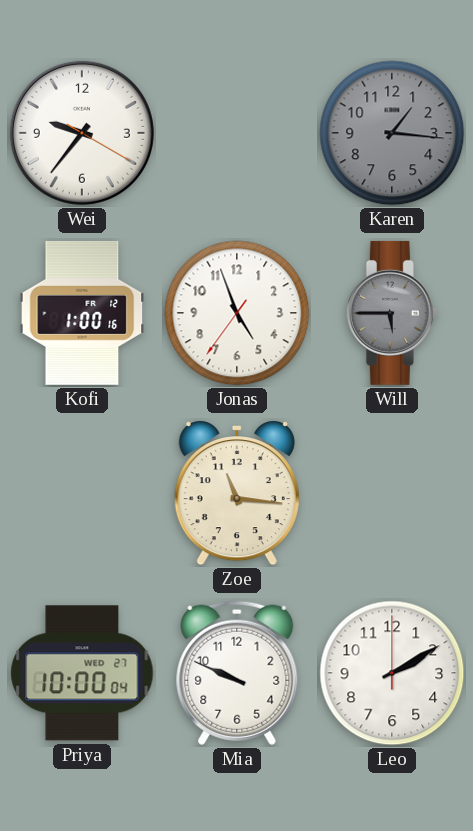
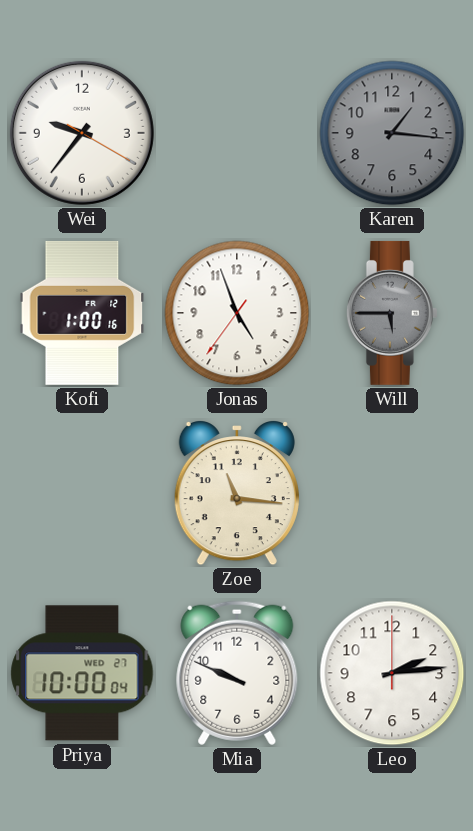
Leo: 2:10 -> 2:14
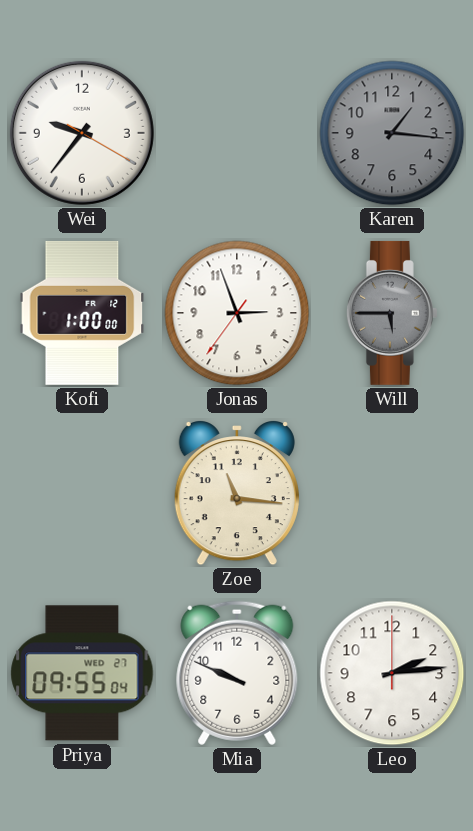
Kofi: 1:00:16 -> 1:00:00
Jonas: 4:56 -> 2:56
Priya: 10:00 -> 09:55
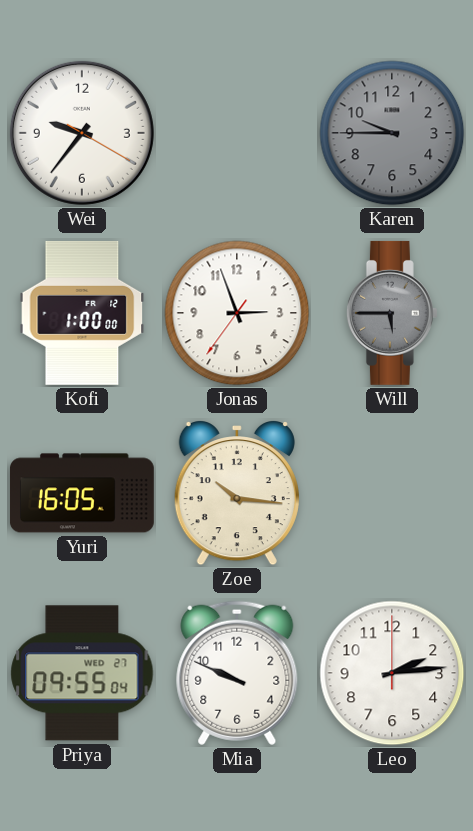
Karen: 1:16 -> 9:45
Yuri: none -> 16:05
Zoe: 11:16 -> 10:16
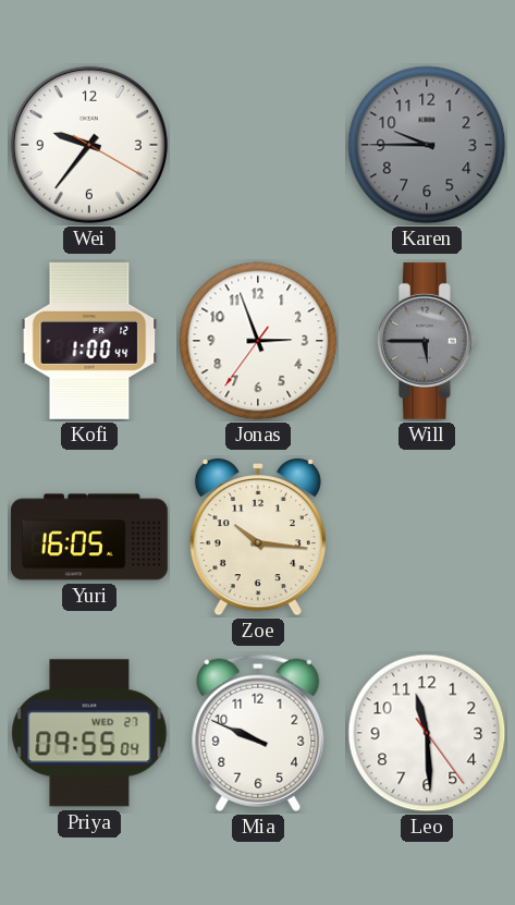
Kofi: 1:00:00 -> 1:00:44
Leo: 2:14 -> 11:29
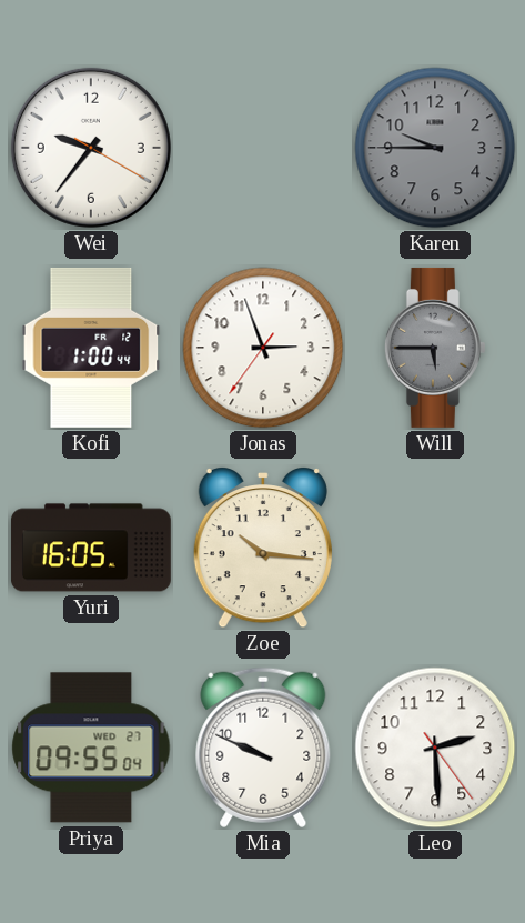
Leo: 11:29 -> 2:29
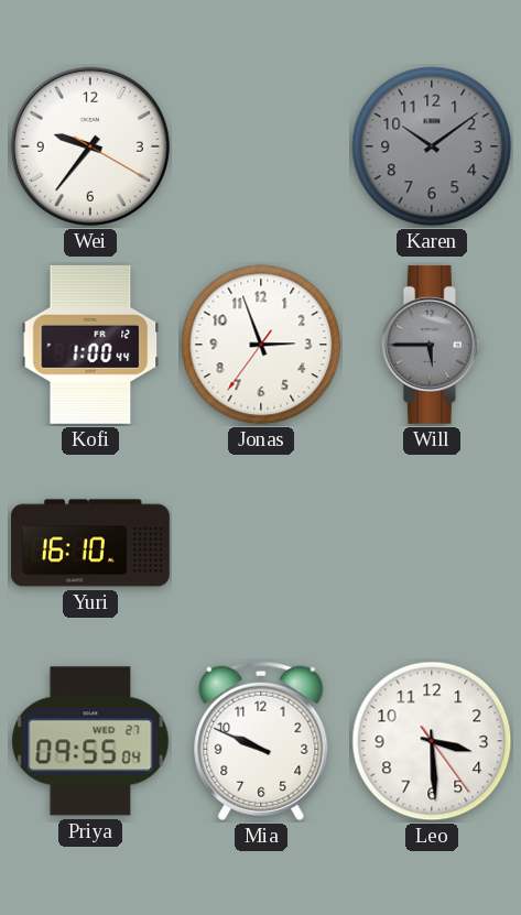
Karen: 9:45 -> 10:09
Yuri: 16:05 -> 16:10
Zoe: 10:16 -> none
Leo: 2:29 -> 3:29
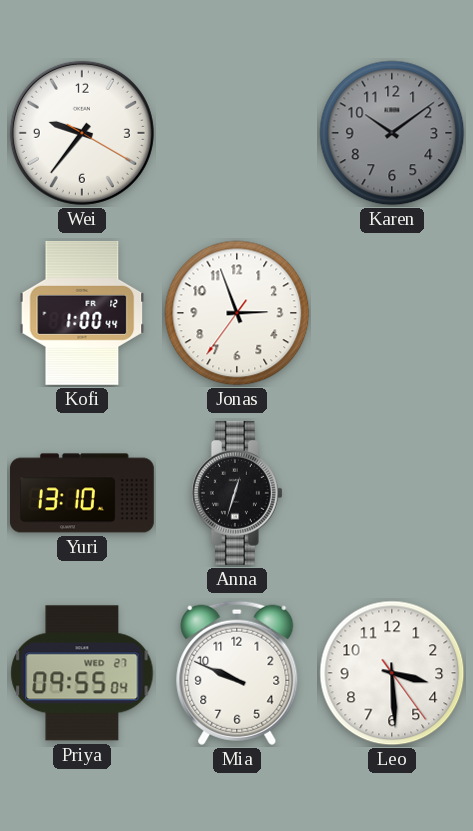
Will: 5:45 -> none
Yuri: 16:10 -> 13:10
Anna: none -> 12:33
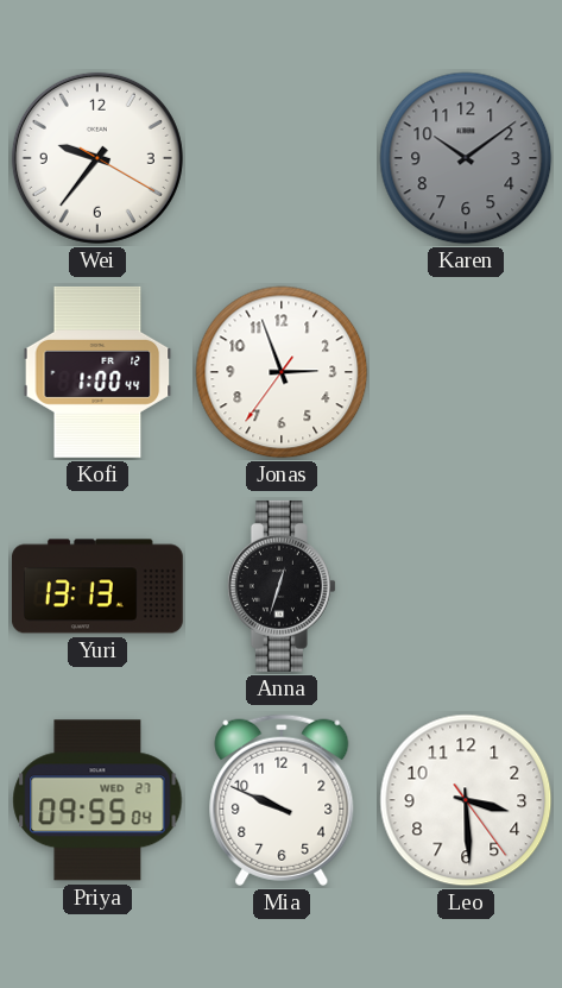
Yuri: 13:10 -> 13:13
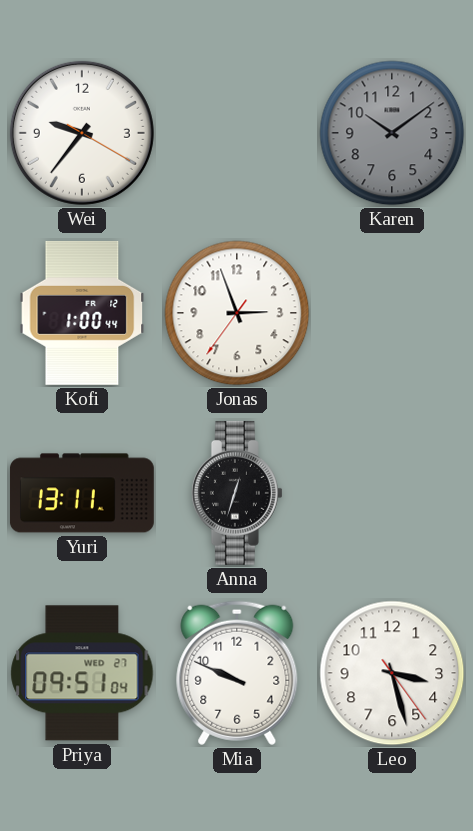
Yuri: 13:13 -> 13:11
Priya: 09:55 -> 09:51
Leo: 3:29 -> 3:27
